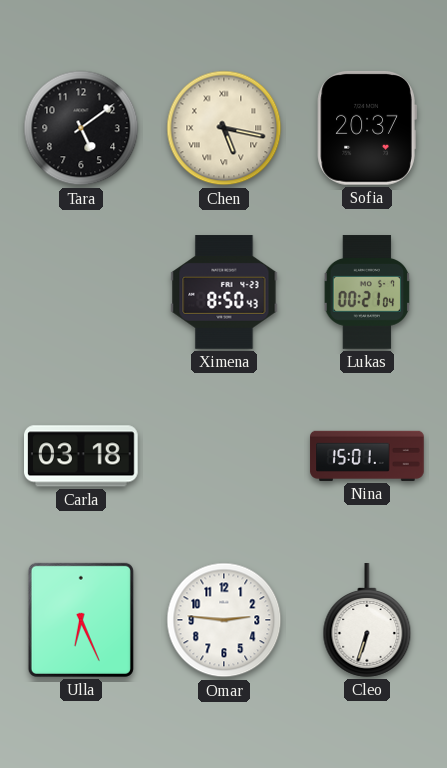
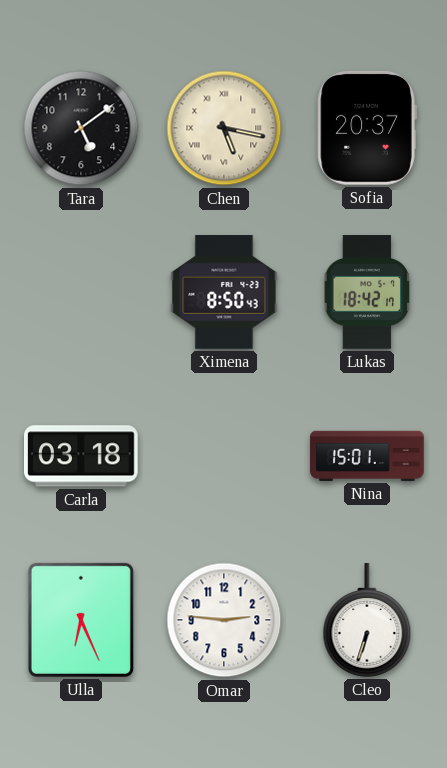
Lukas: 00:21 -> 18:42
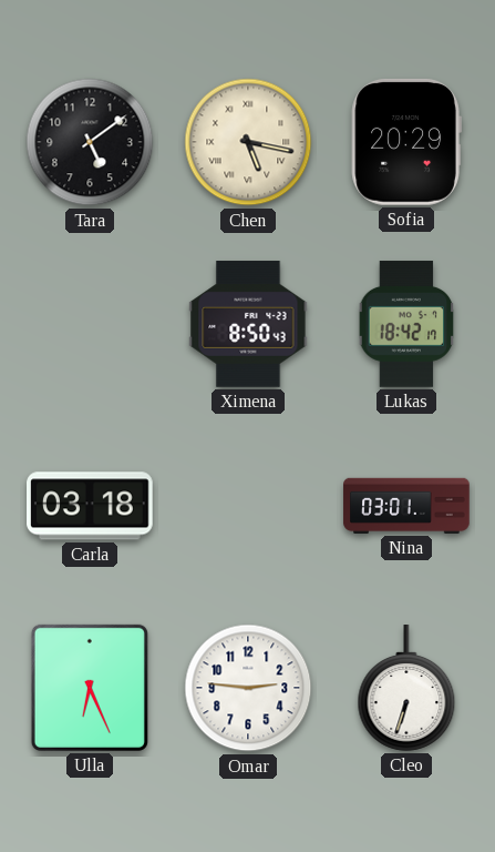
Sofia: 20:37 -> 20:29
Nina: 15:01 -> 03:01
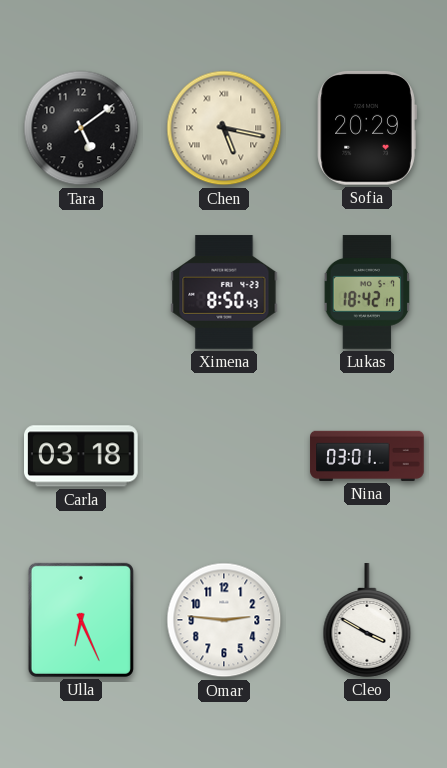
Cleo: 6:33 -> 3:50
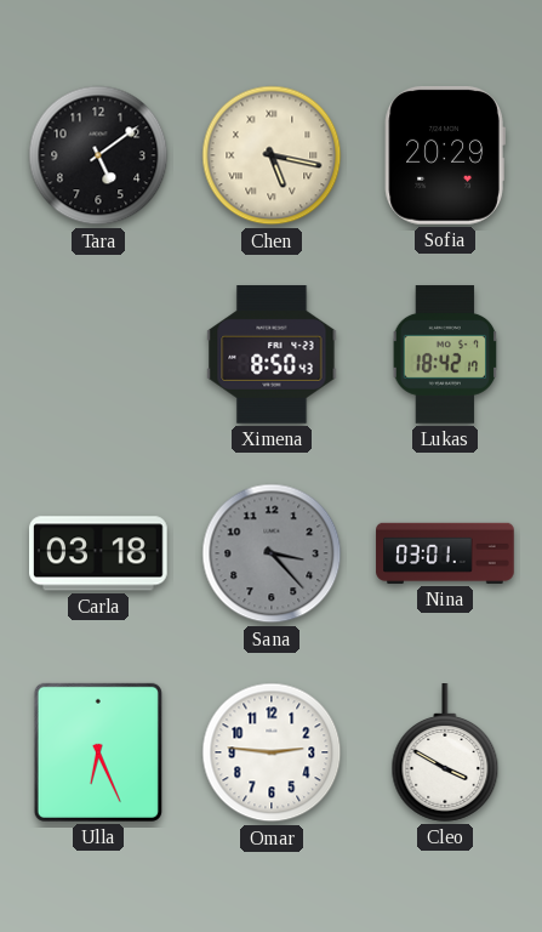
Sana: none -> 3:23
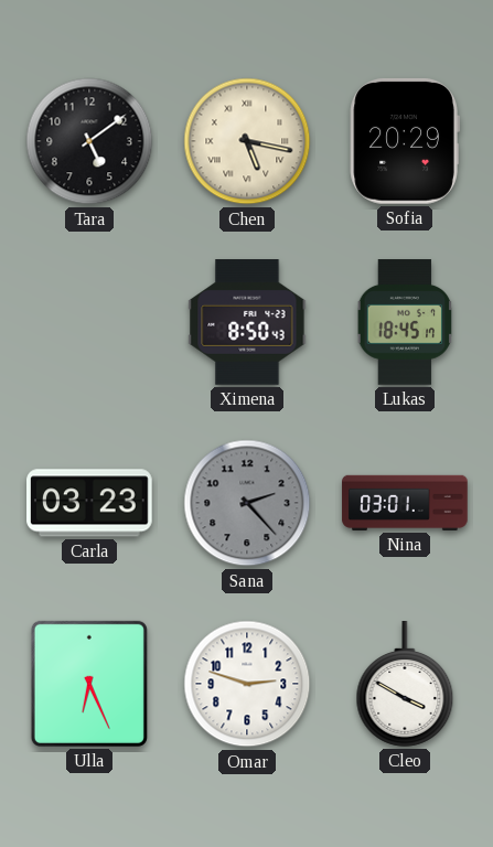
Lukas: 18:42 -> 18:45
Carla: 03:18 -> 03:23
Sana: 3:23 -> 2:23
Omar: 2:46 -> 2:48
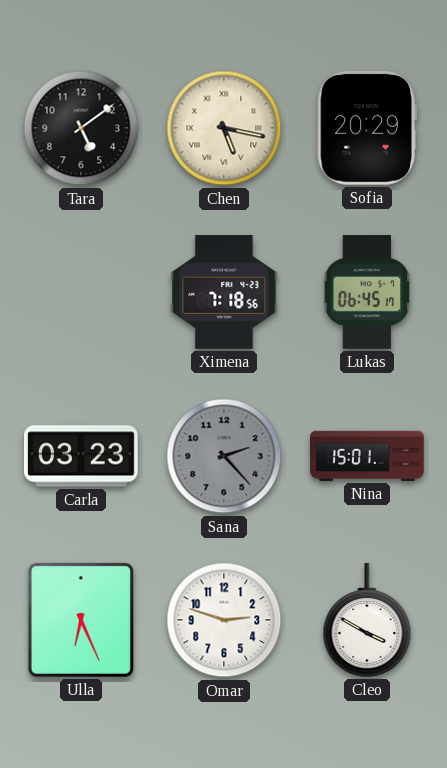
Ximena: 8:50 -> 7:18
Lukas: 18:45 -> 06:45
Nina: 03:01 -> 15:01
